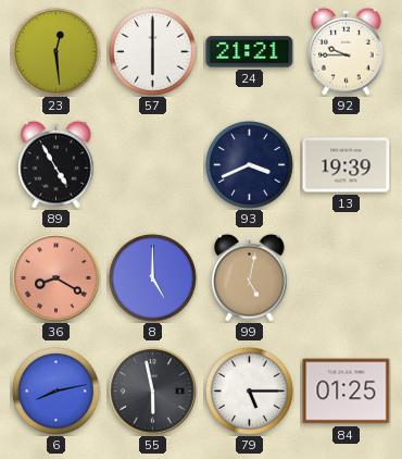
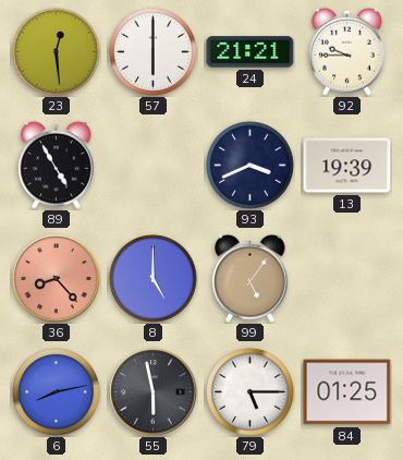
36: 8:20 -> 8:23
99: 5:02 -> 5:06
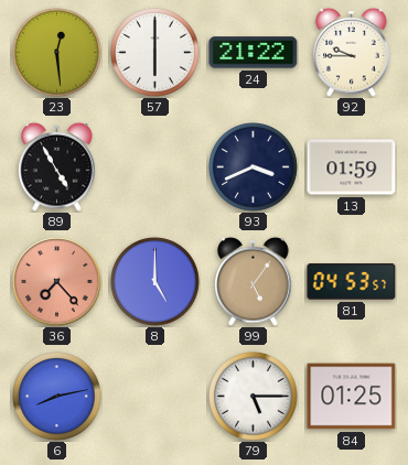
24: 21:21 -> 21:22
13: 19:39 -> 01:59
36: 8:23 -> 7:23
81: none -> 04:53
55: 5:58 -> none
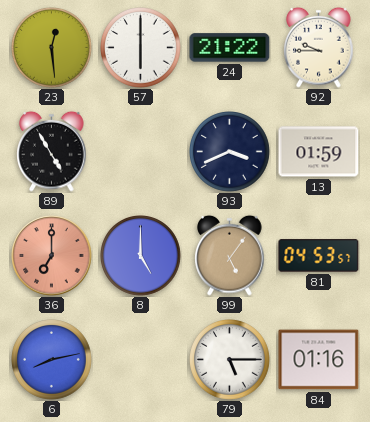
36: 7:23 -> 7:00
84: 01:25 -> 01:16
